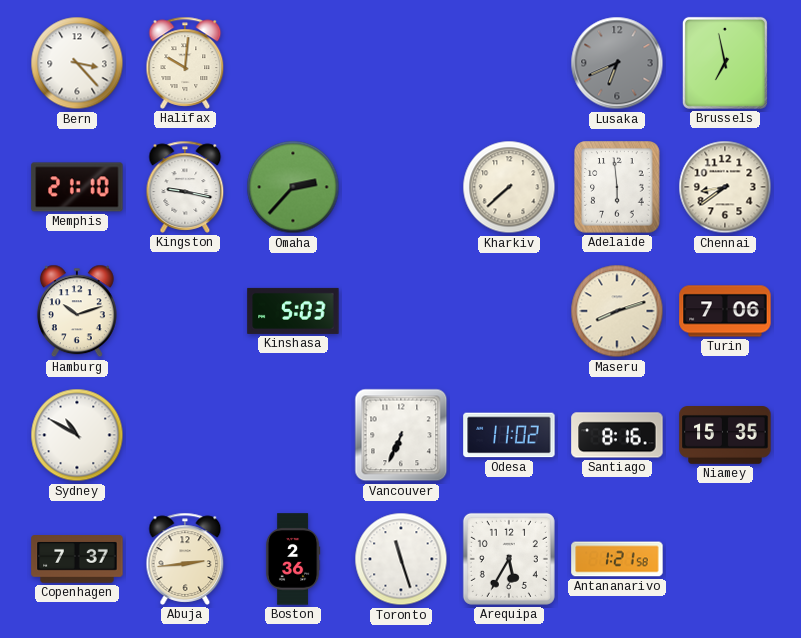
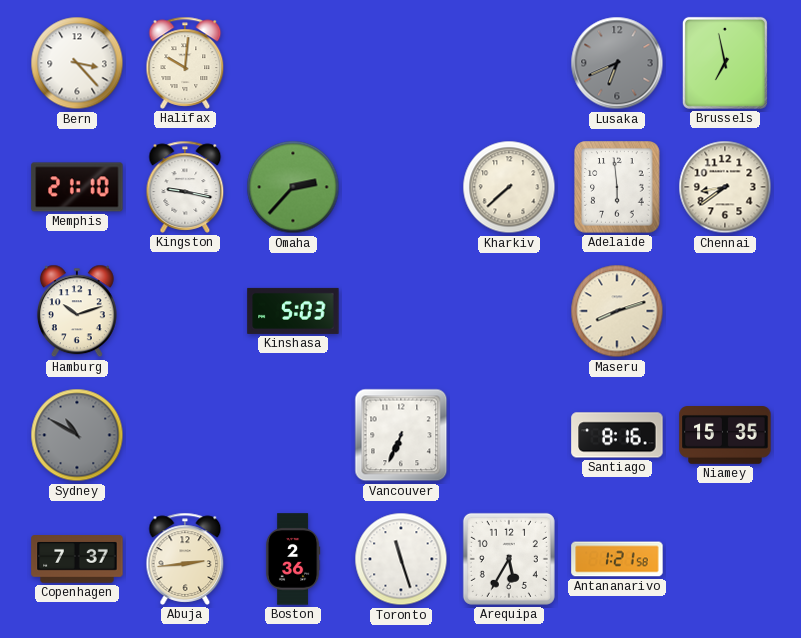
Turin: 7:06 -> none
Sydney dial: white -> grey
Odesa: 11:02 -> none
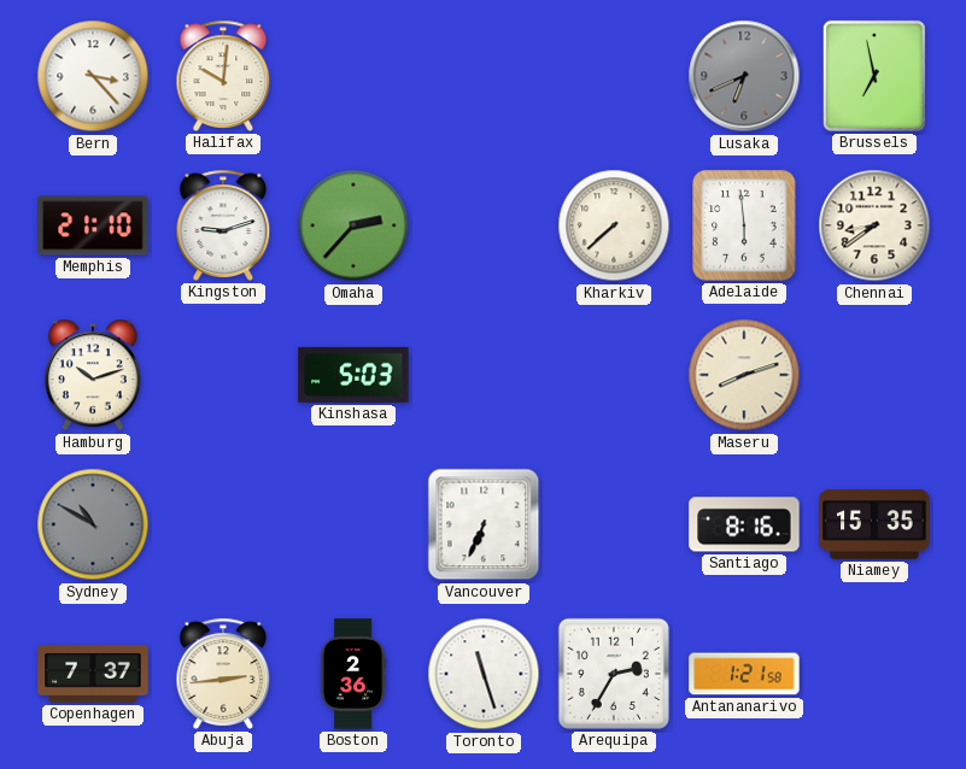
Kingston: 9:17 -> 9:12
Arequipa: 5:35 -> 2:35
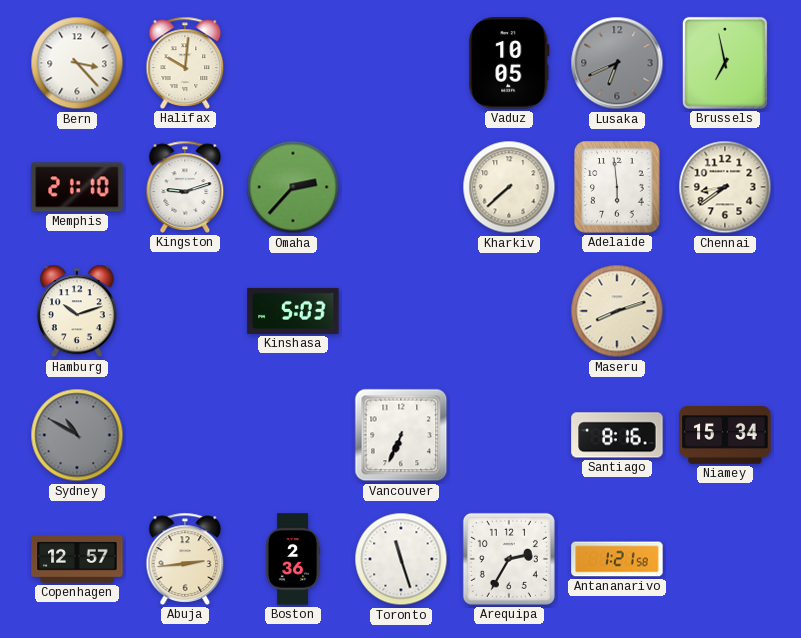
Vaduz: none -> 10:05
Niamey: 15:35 -> 15:34
Copenhagen: 7:37 -> 12:57
